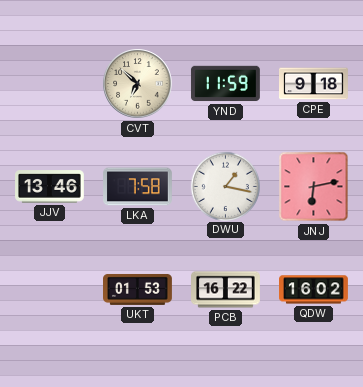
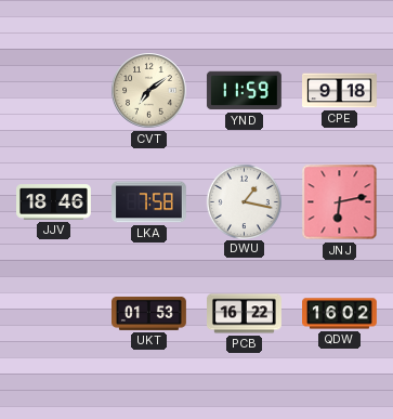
CVT: 6:52 -> 7:09
JJV: 13:46 -> 18:46
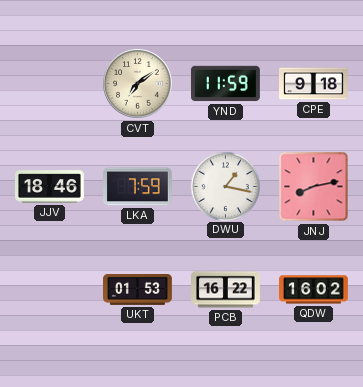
LKA: 7:58 -> 7:59
JNJ: 6:13 -> 8:13
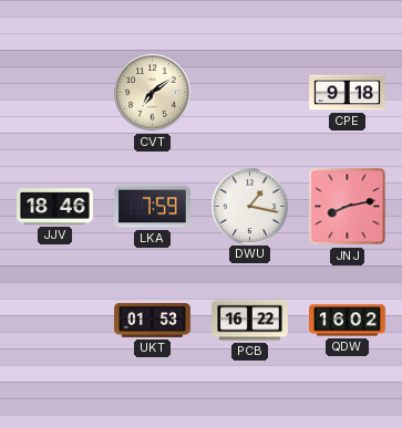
YND: 11:59 -> none
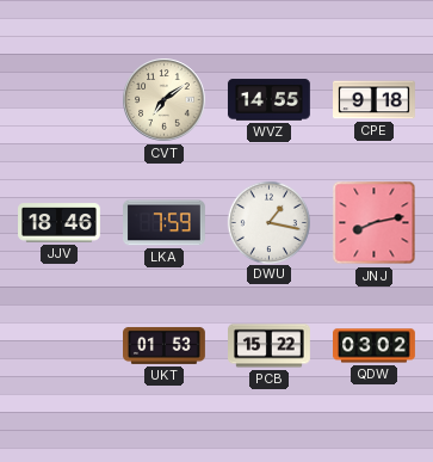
WVZ: none -> 14:55
PCB: 16:22 -> 15:22
QDW: 16:02 -> 03:02
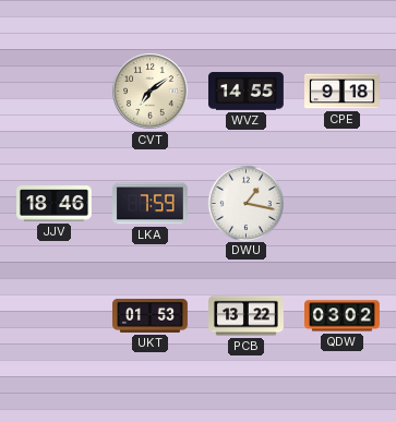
JNJ: 8:13 -> none
PCB: 15:22 -> 13:22
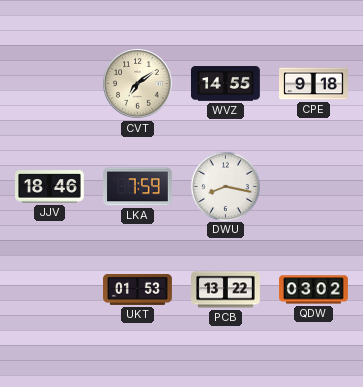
DWU: 1:17 -> 8:17
